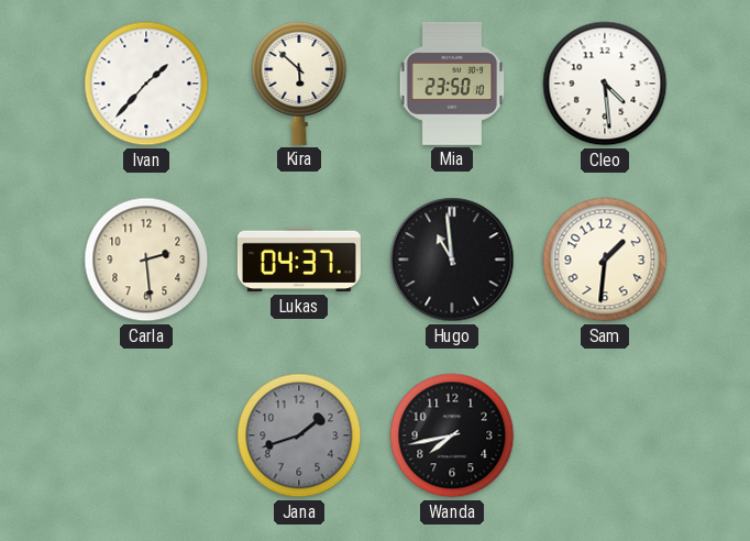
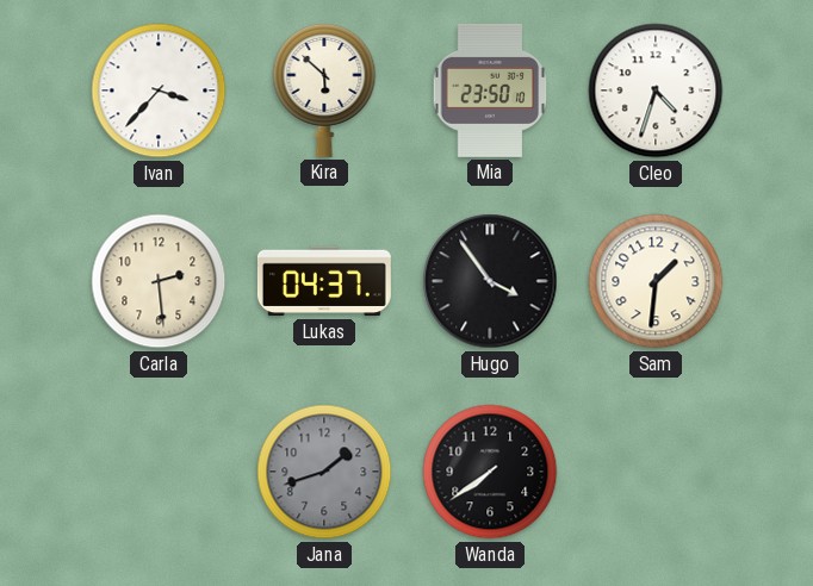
Ivan: 1:37 -> 3:37
Cleo: 4:29 -> 4:33
Hugo: 10:59 -> 3:54
Wanda: 7:43 -> 7:39
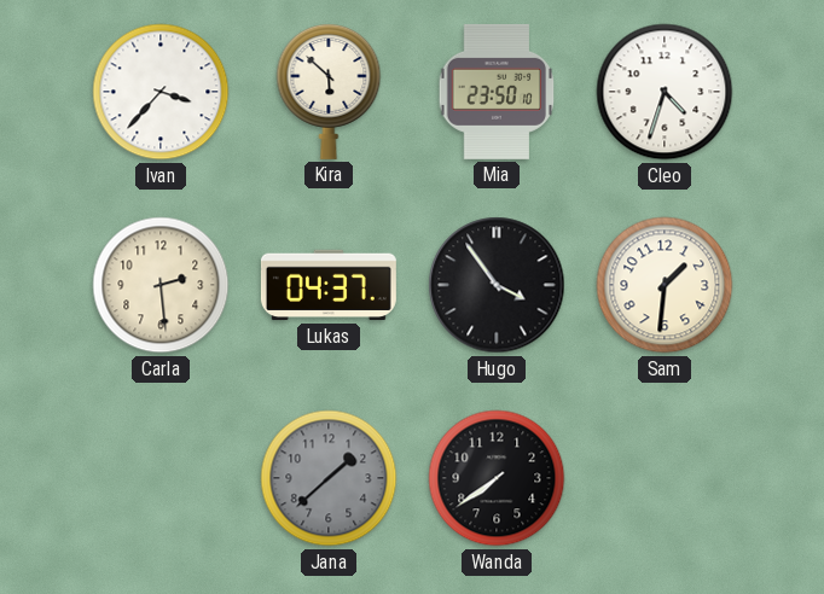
Jana: 1:42 -> 1:38
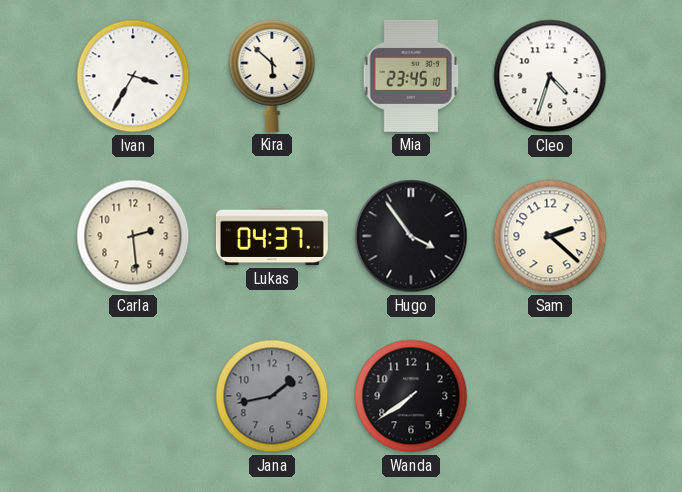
Ivan: 3:37 -> 3:35
Mia: 23:50 -> 23:45
Sam: 1:31 -> 2:22
Jana: 1:38 -> 1:43
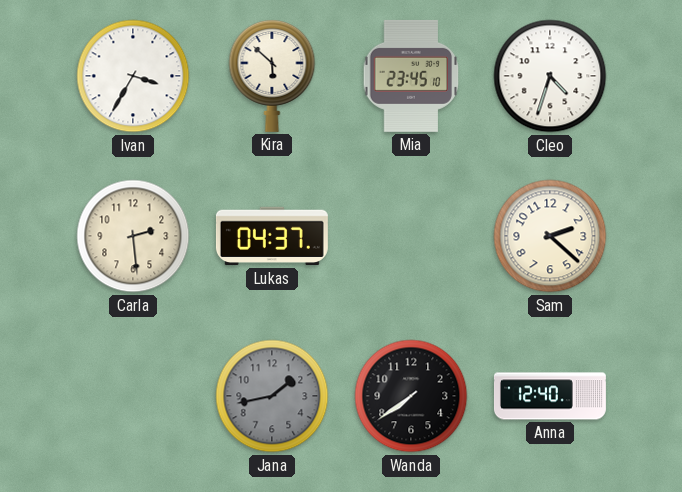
Hugo: 3:54 -> none
Anna: none -> 12:40
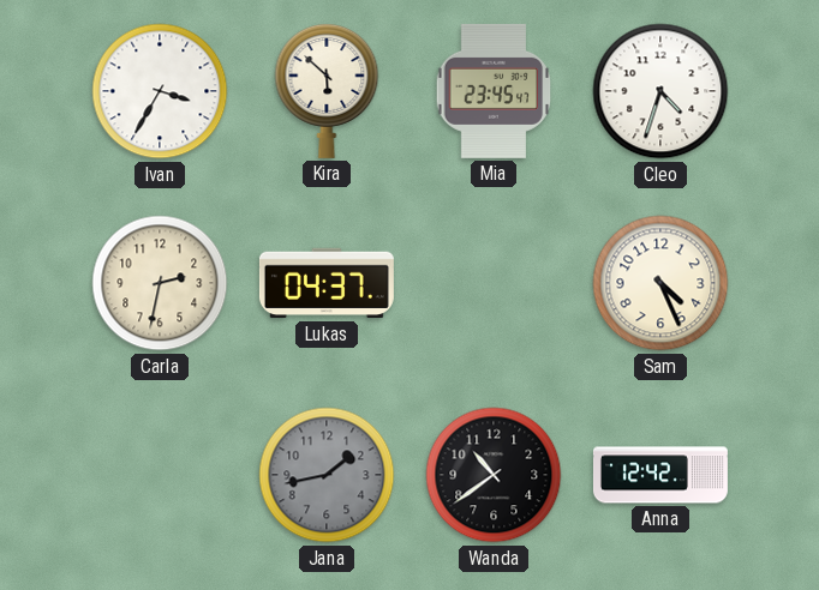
Mia: 23:45:10 -> 23:45:47
Carla: 2:29 -> 2:32
Sam: 2:22 -> 4:26
Wanda: 7:39 -> 10:39
Anna: 12:40 -> 12:42
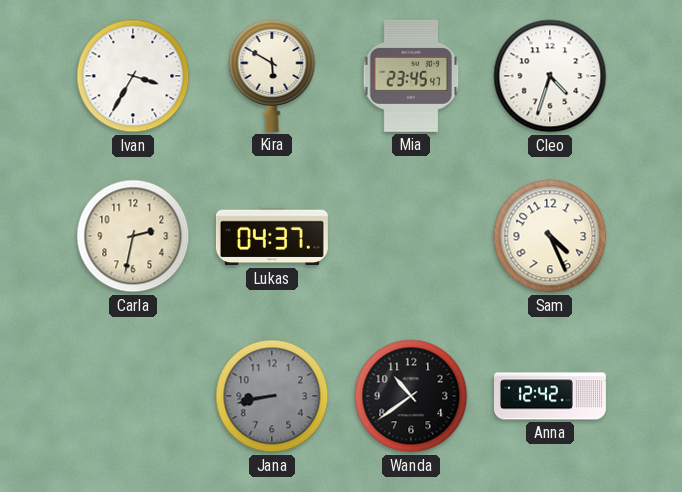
Kira: 5:52 -> 5:50
Jana: 1:43 -> 8:43
